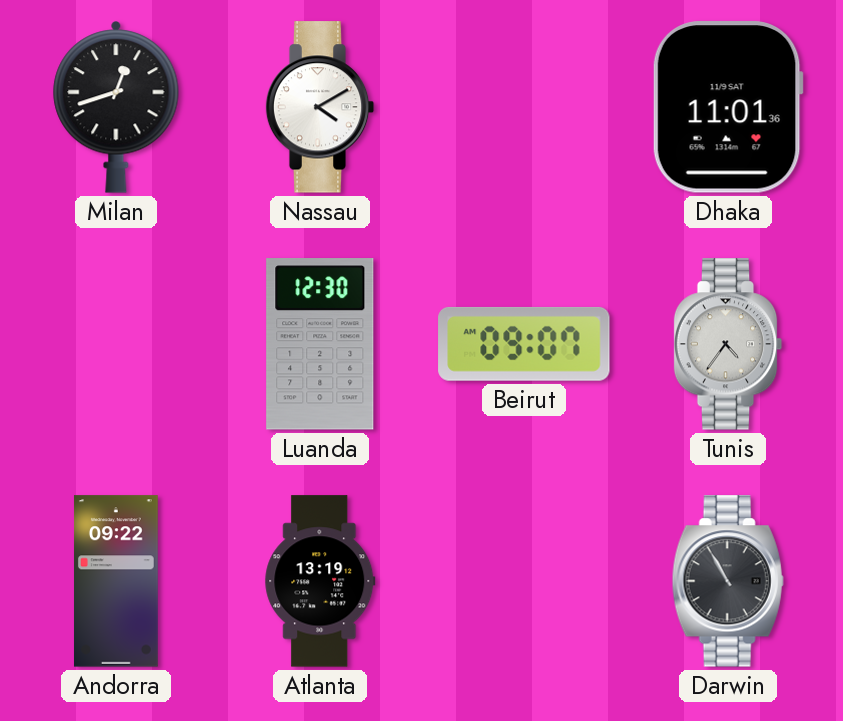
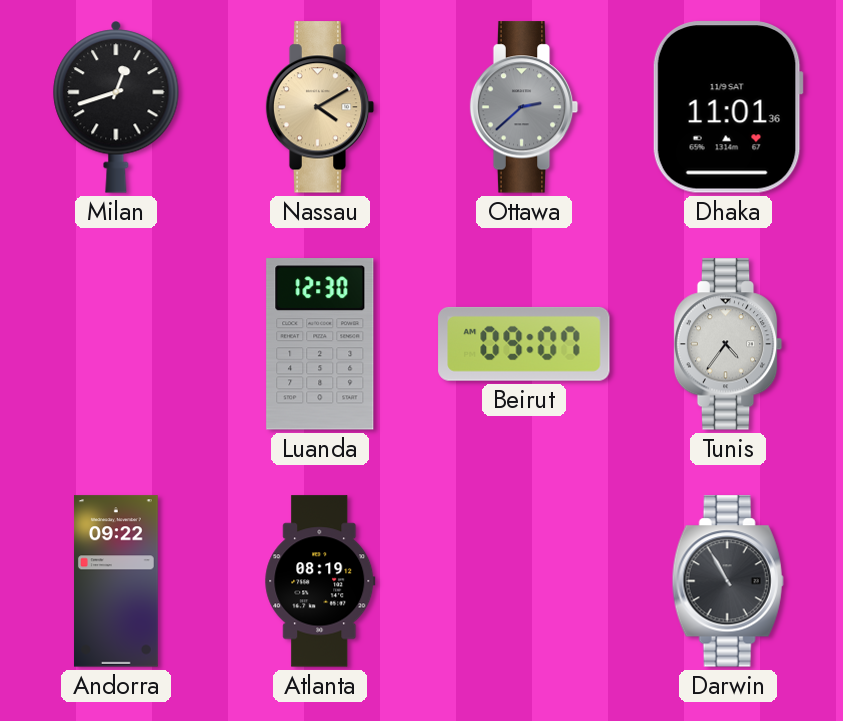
Nassau dial: white -> champagne
Ottawa: none -> 2:38
Atlanta: 13:19 -> 08:19
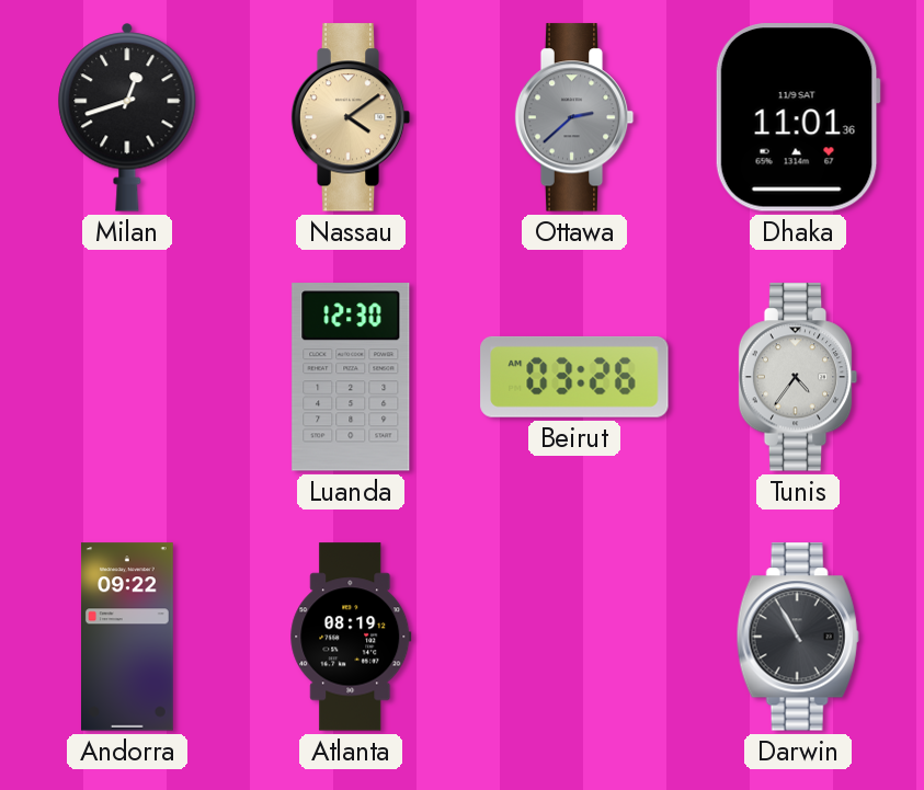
Nassau: 4:10 -> 4:09
Beirut: 09:07 -> 03:26
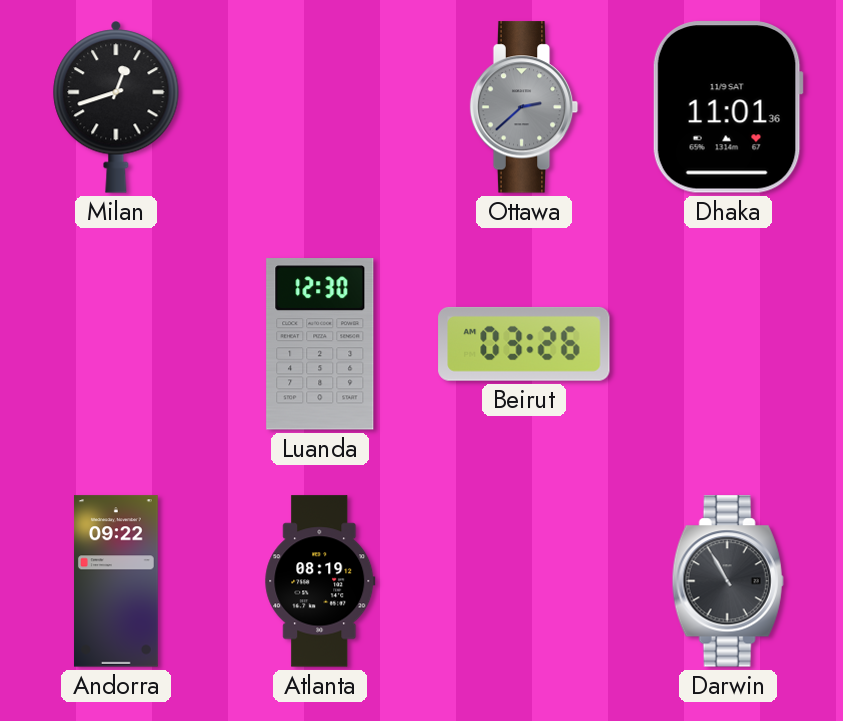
Nassau: 4:09 -> none
Tunis: 4:36 -> none
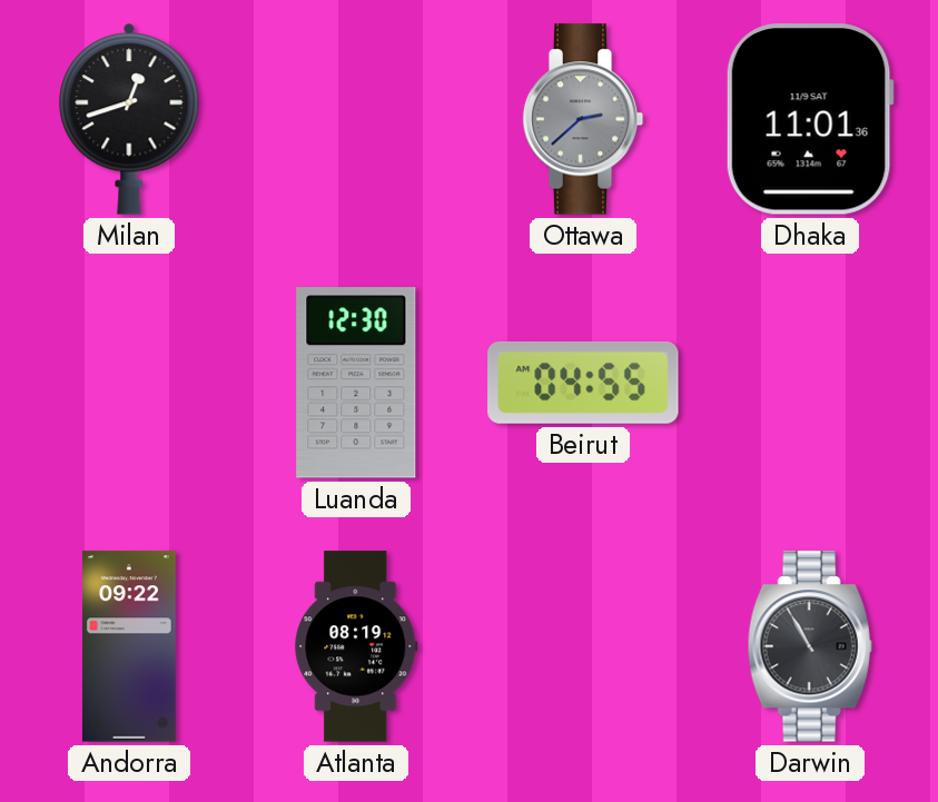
Beirut: 03:26 -> 04:55
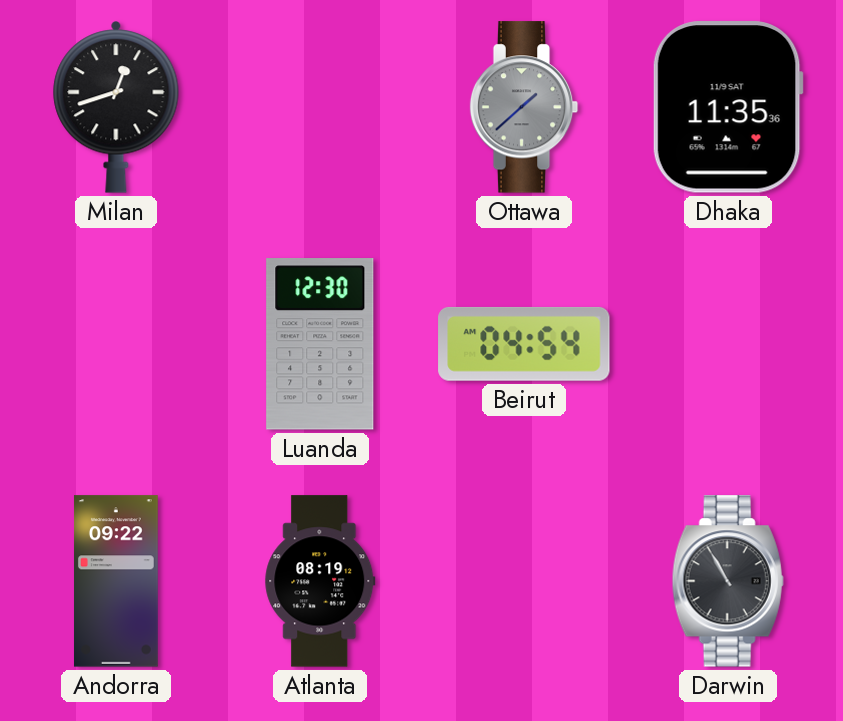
Ottawa: 2:38 -> 1:38
Dhaka: 11:01 -> 11:35
Beirut: 04:55 -> 04:54
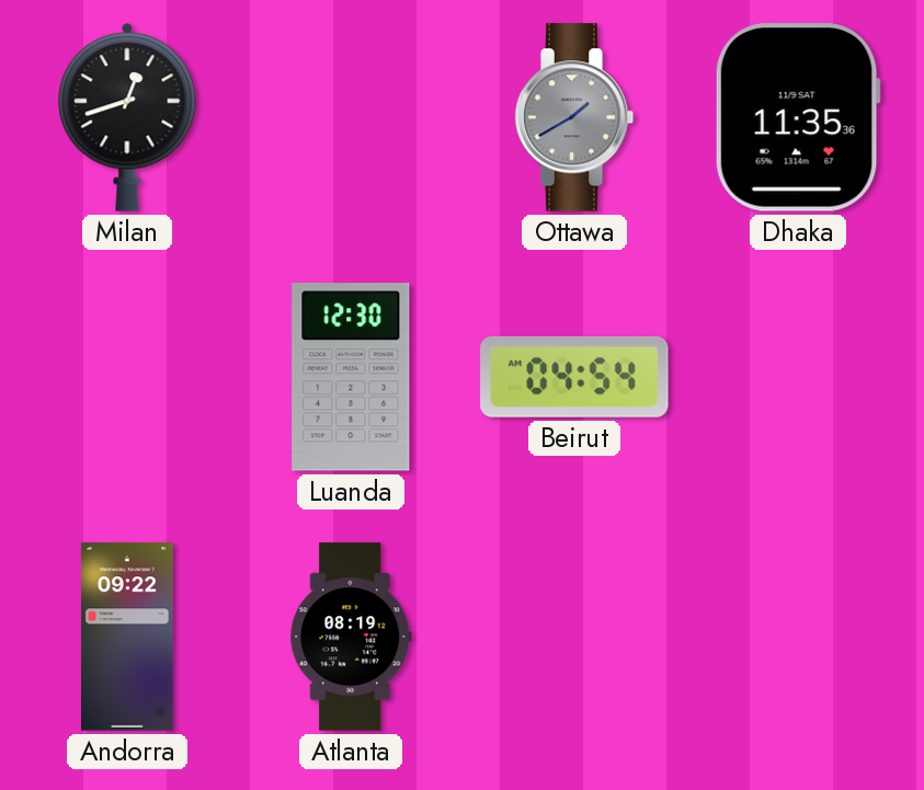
Ottawa: 1:38 -> 1:40
Darwin: 10:55 -> none
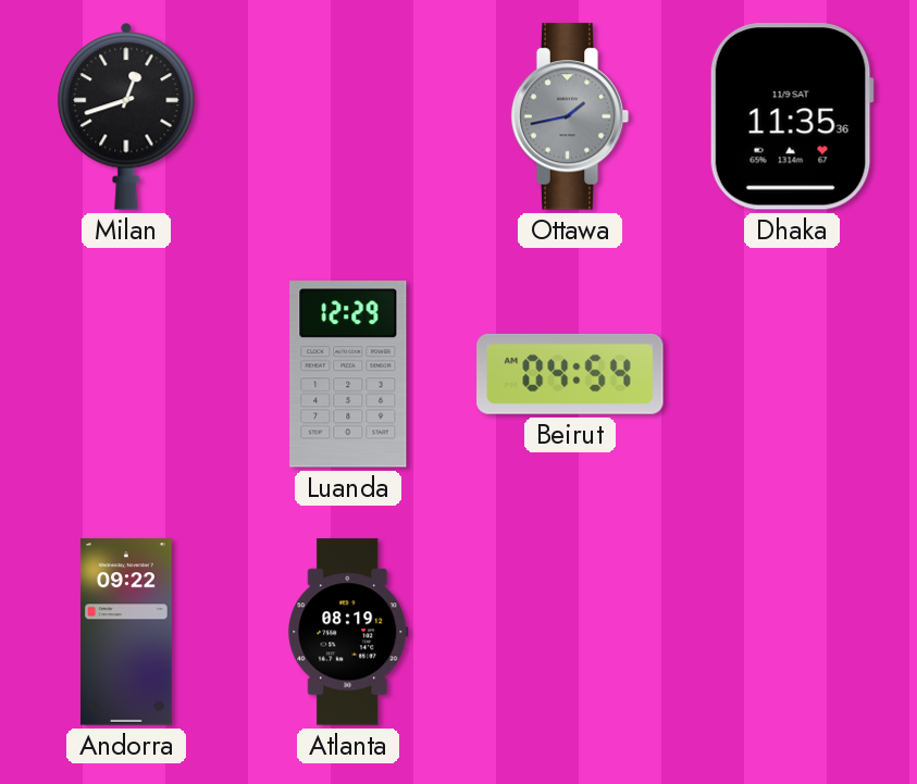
Ottawa: 1:40 -> 1:43
Luanda: 12:30 -> 12:29
